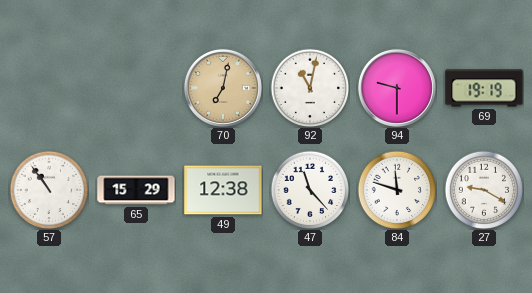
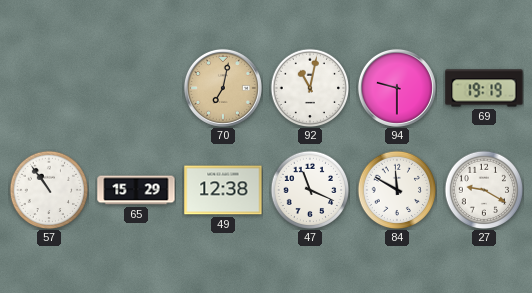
47: 11:23 -> 11:19
84: 11:48 -> 11:50
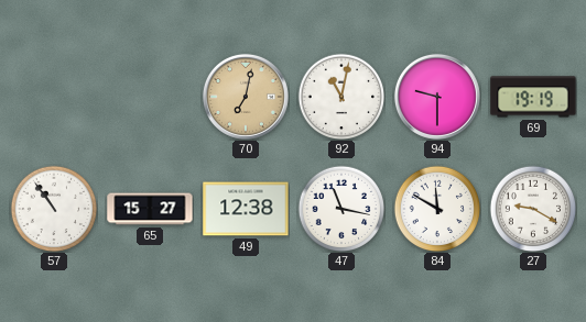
65: 15:29 -> 15:27
47: 11:19 -> 11:17
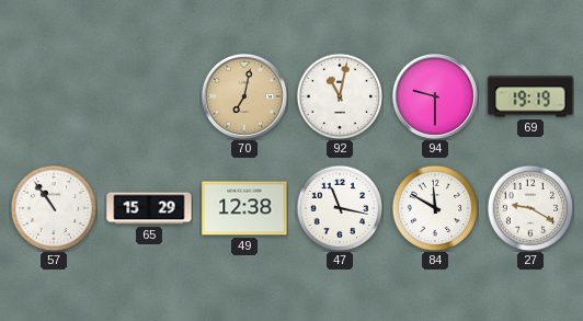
65: 15:27 -> 15:29
